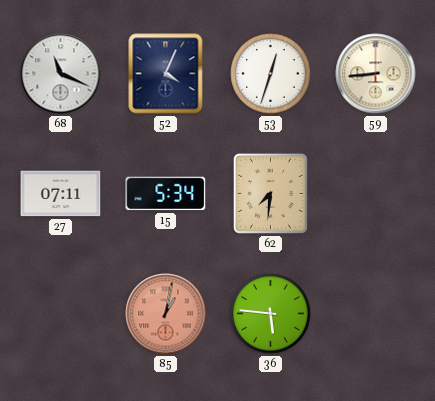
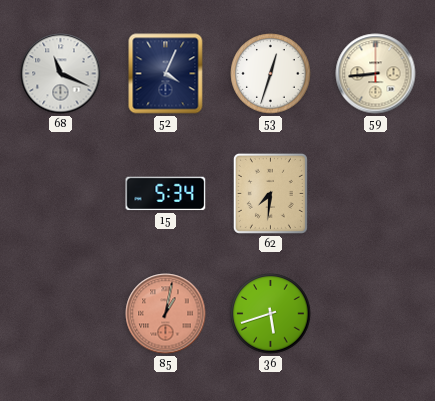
27: 07:11 -> none
36: 5:46 -> 5:42
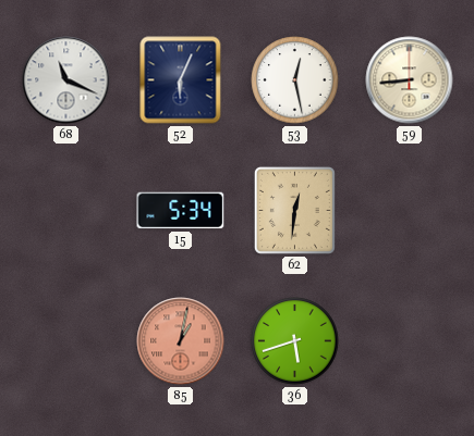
52: 4:04 -> 6:04
53: 12:33 -> 12:28
62: 7:31 -> 12:31
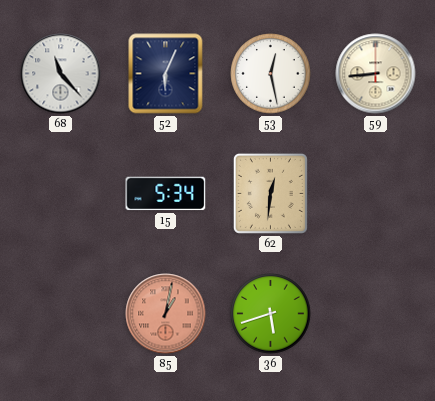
68: 11:19 -> 11:23
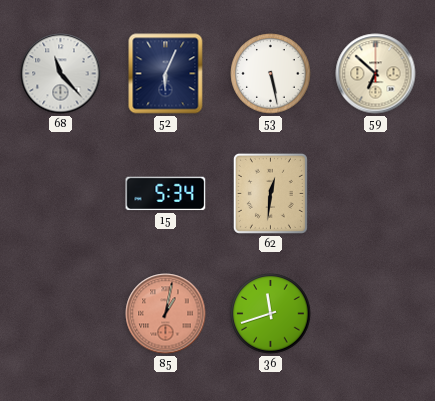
53: 12:28 -> 5:28
59: 8:44 -> 6:52
36: 5:42 -> 11:42
